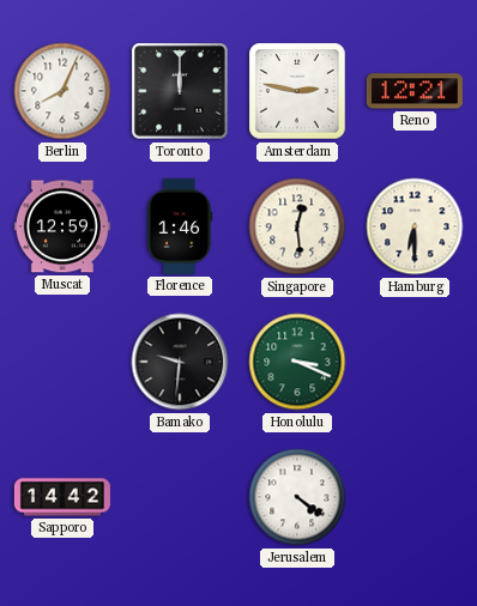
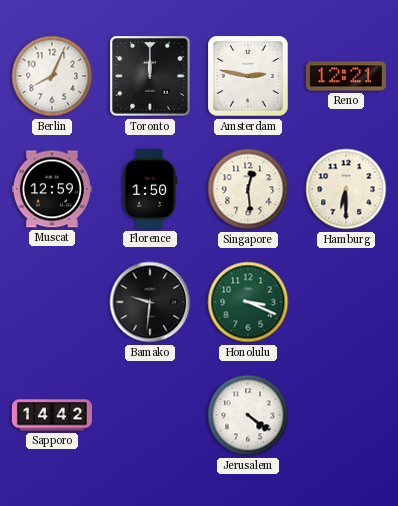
Florence: 1:46 -> 1:50
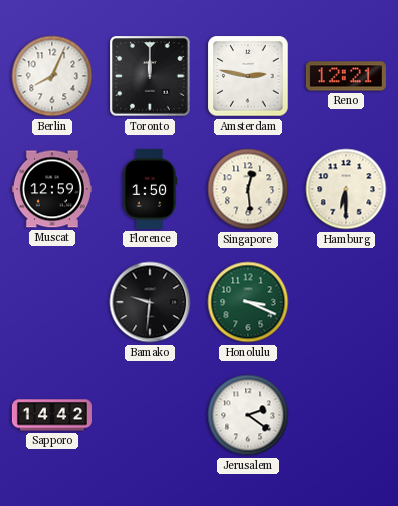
Jerusalem: 4:21 -> 2:21
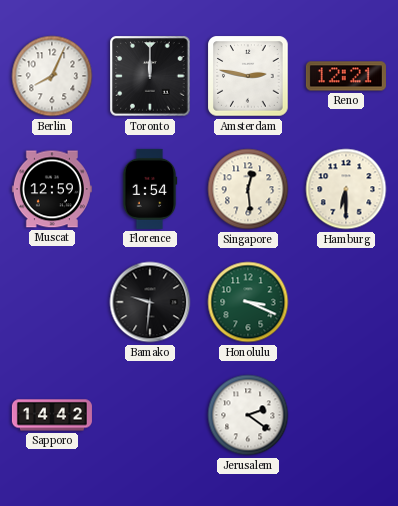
Florence: 1:50 -> 1:54
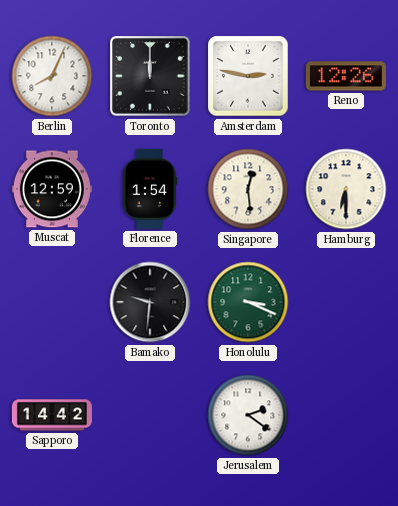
Reno: 12:21 -> 12:26
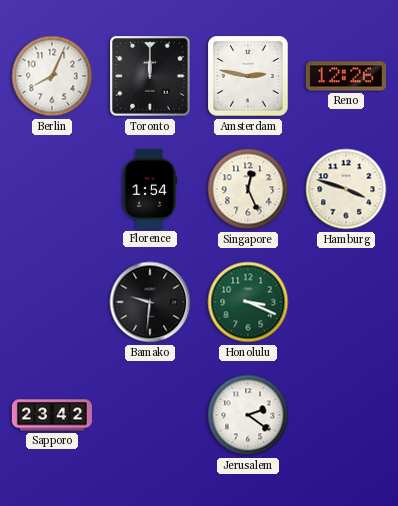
Muscat: 12:59 -> none
Singapore: 12:29 -> 12:26
Hamburg: 6:30 -> 3:48
Sapporo: 14:42 -> 23:42
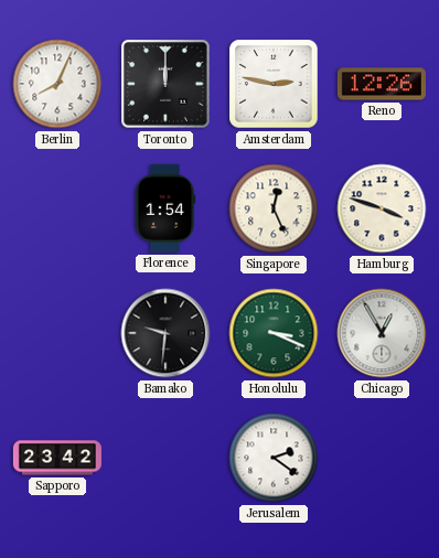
Chicago: none -> 12:55
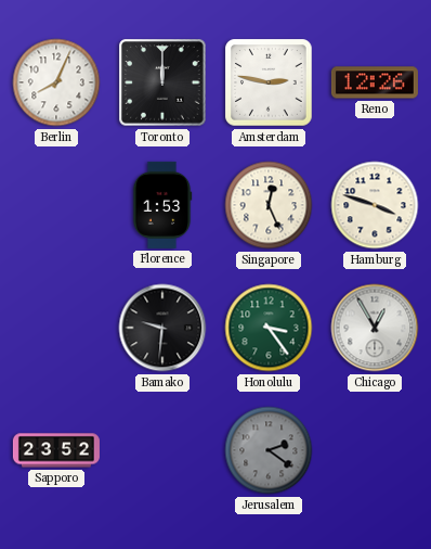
Florence: 1:54 -> 1:53
Honolulu: 3:19 -> 3:24
Sapporo: 23:42 -> 23:52
Jerusalem dial: white -> grey
